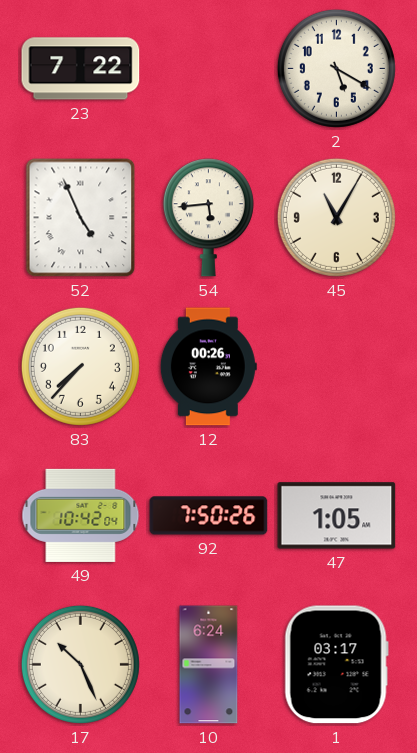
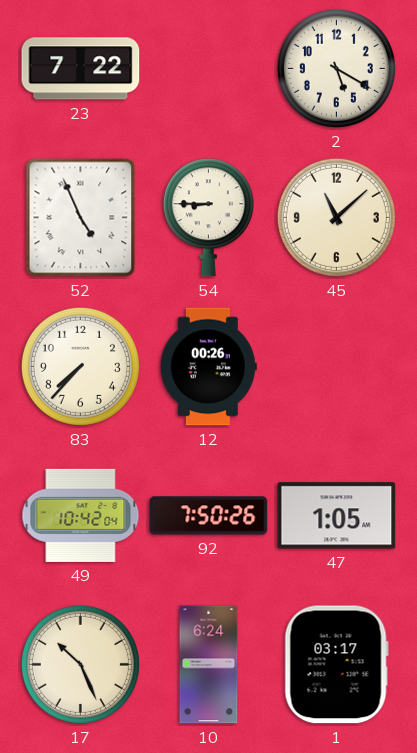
54: 5:44 -> 8:45
45: 11:05 -> 11:08
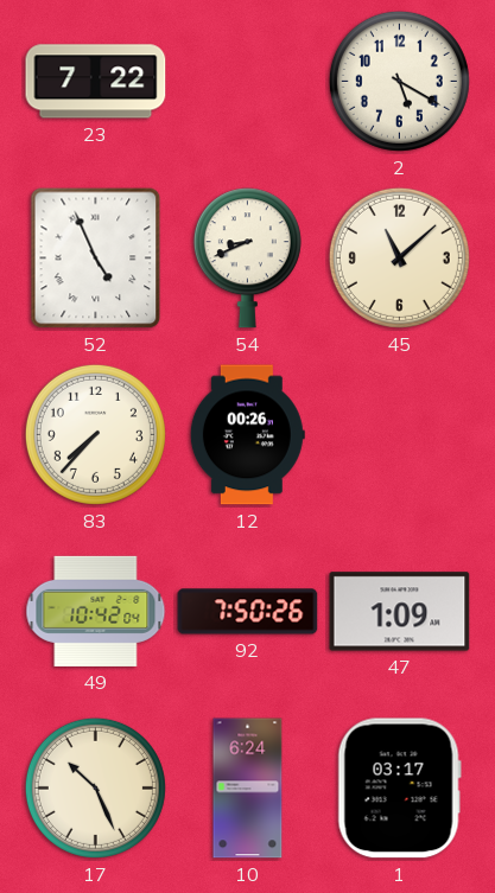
54: 8:45 -> 8:41
47: 1:05 -> 1:09
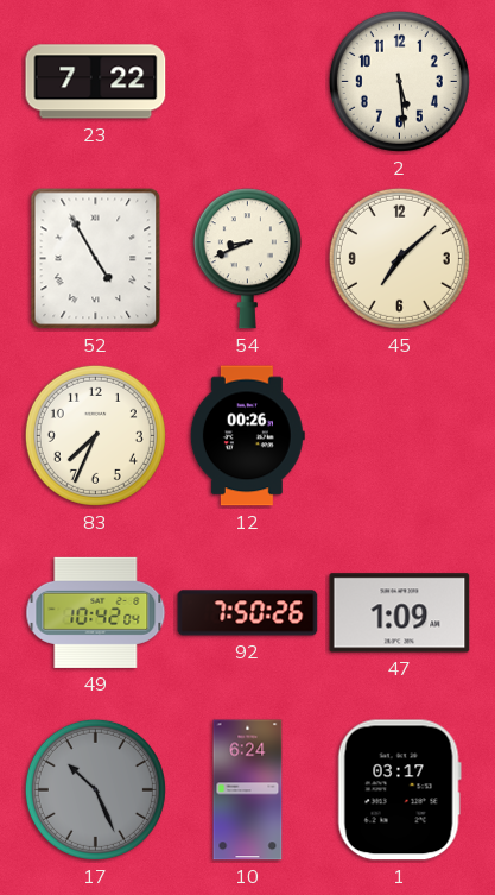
2: 5:20 -> 5:29
52: 4:56 -> 4:55
45: 11:08 -> 7:08
83: 7:37 -> 7:34
17 dial: cream -> grey
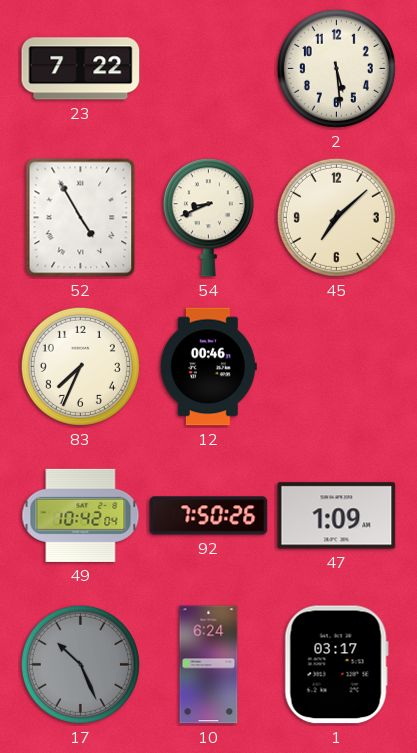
12: 00:26 -> 00:46
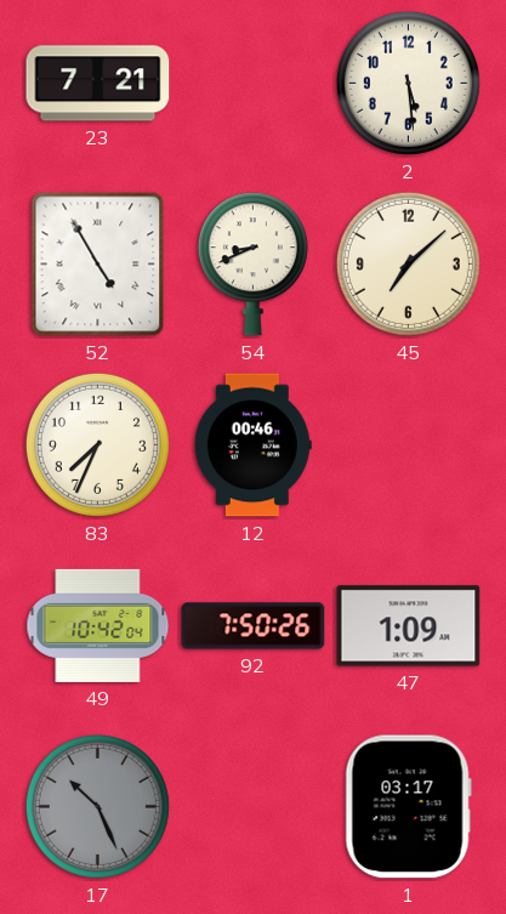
23: 7:22 -> 7:21
10: 6:24 -> none
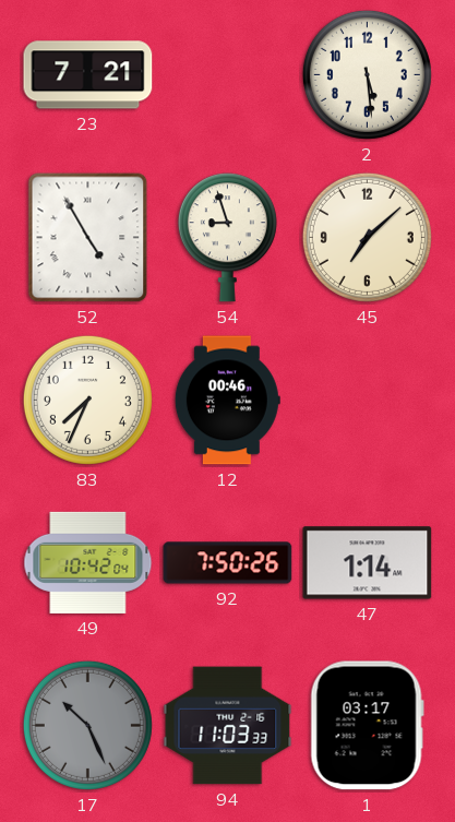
54: 8:41 -> 8:57
47: 1:09 -> 1:14
94: none -> 11:03
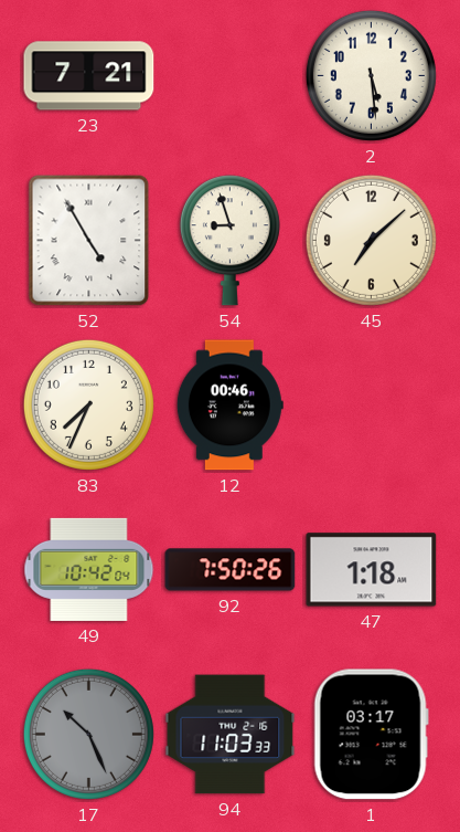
47: 1:14 -> 1:18
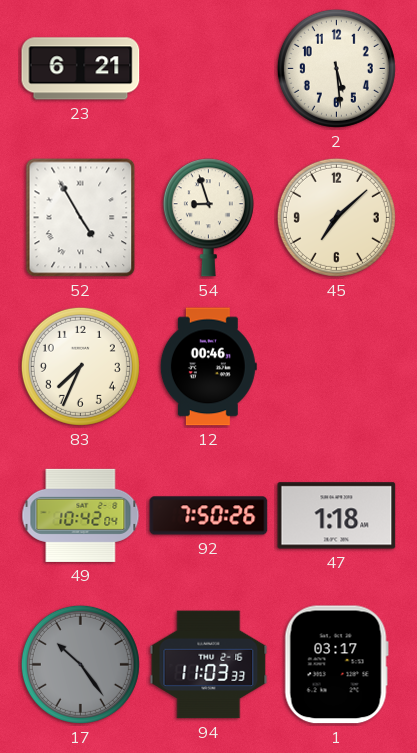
23: 7:21 -> 6:21
17: 10:26 -> 10:24
